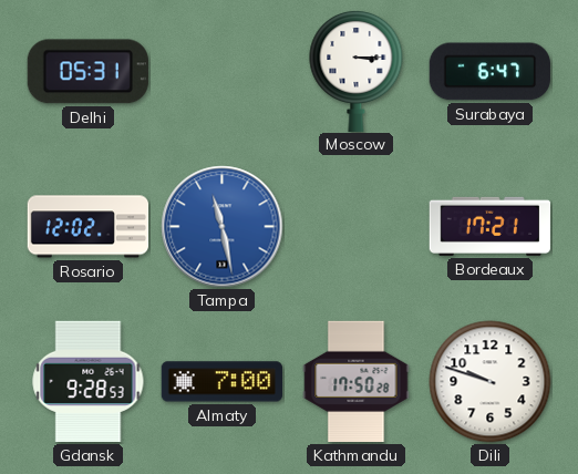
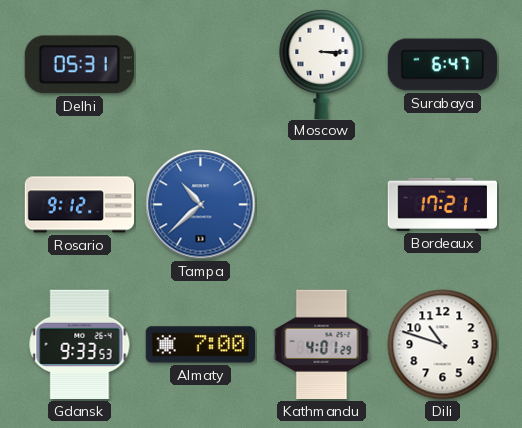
Rosario: 12:02 -> 9:12
Tampa: 11:28 -> 10:38
Gdansk: 9:28 -> 9:33
Kathmandu: 17:50 -> 4:01
Dili: 9:48 -> 10:48
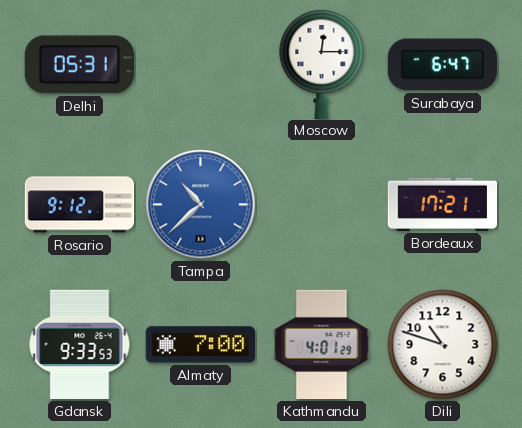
Moscow: 3:15 -> 12:15
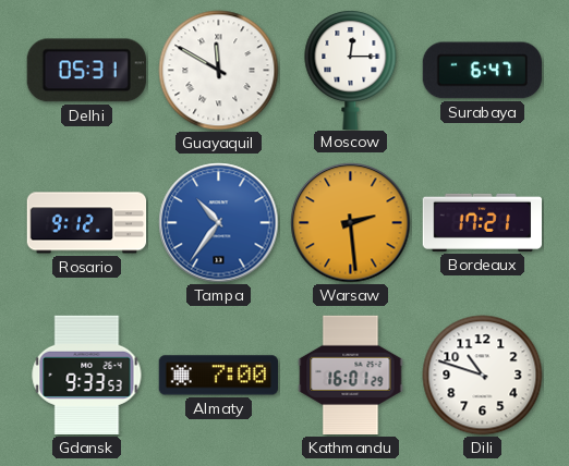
Guayaquil: none -> 11:50
Tampa: 10:38 -> 10:36
Warsaw: none -> 2:29
Kathmandu: 4:01 -> 16:01
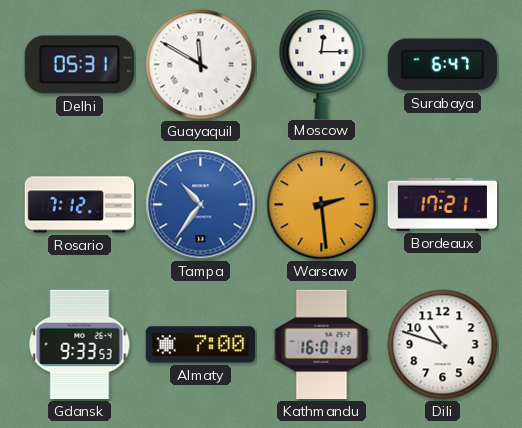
Rosario: 9:12 -> 7:12
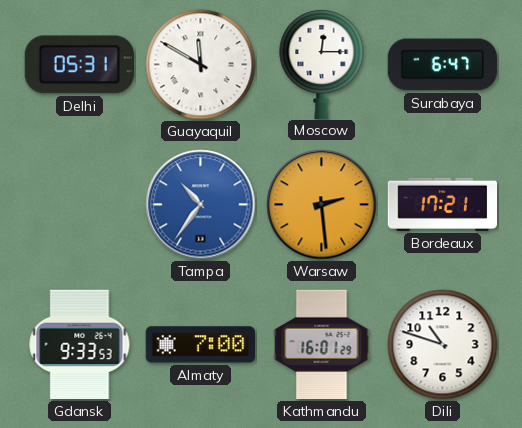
Rosario: 7:12 -> none
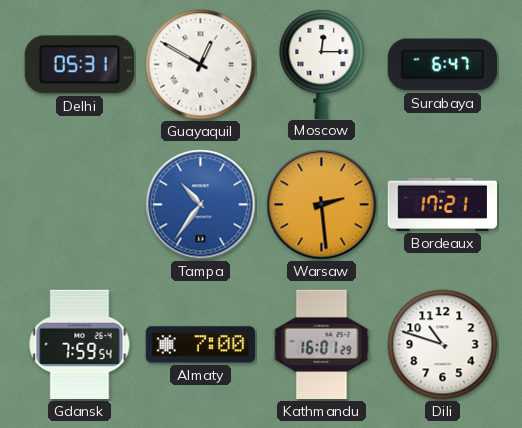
Guayaquil: 11:50 -> 12:50
Gdansk: 9:33 -> 7:59
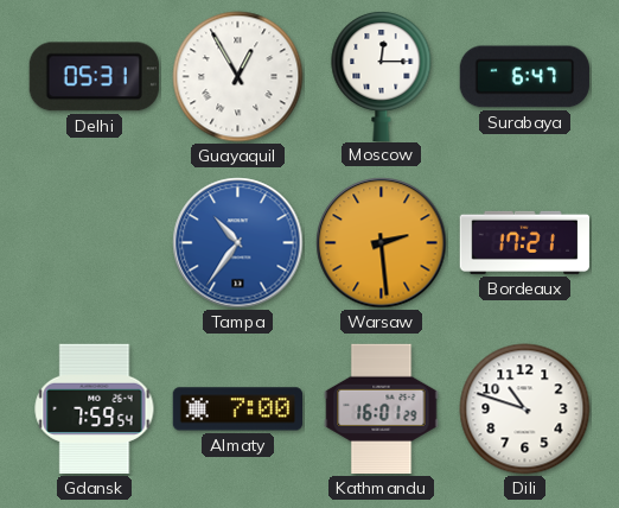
Guayaquil: 12:50 -> 12:55
